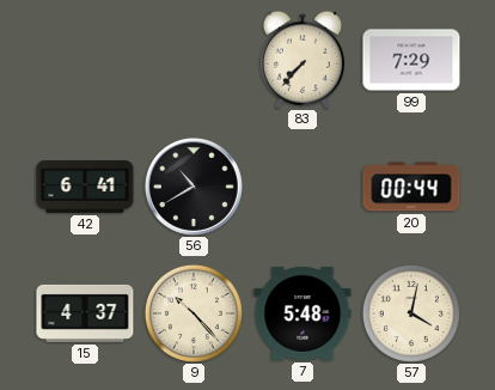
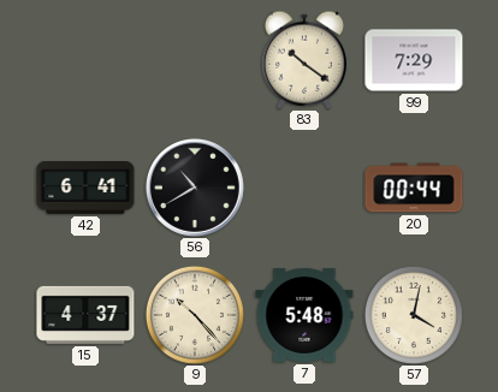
83: 7:37 -> 10:21
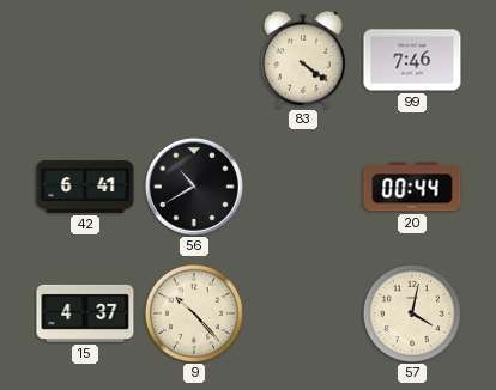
83: 10:21 -> 4:21
99: 7:29 -> 7:46
7: 5:48 -> none
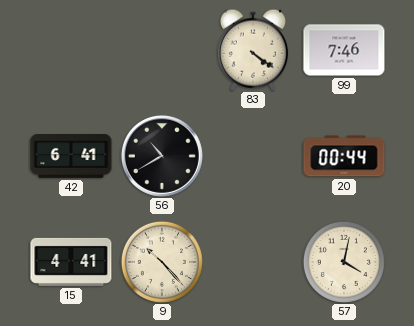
15: 4:37 -> 4:41
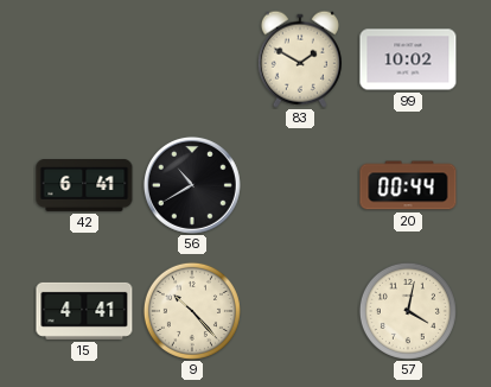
83: 4:21 -> 1:50
99: 7:46 -> 10:02
